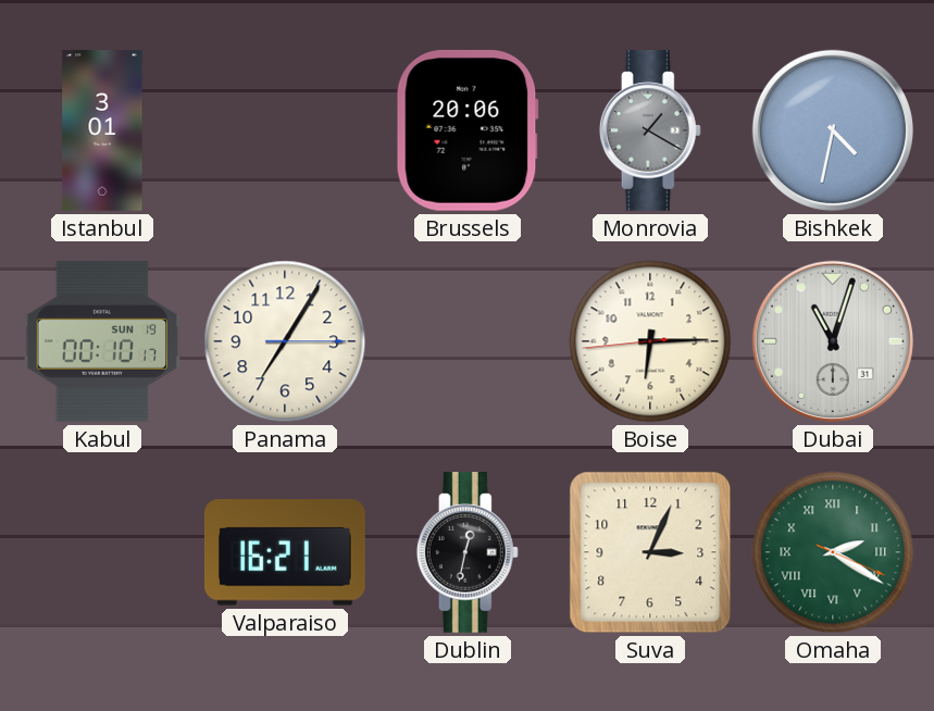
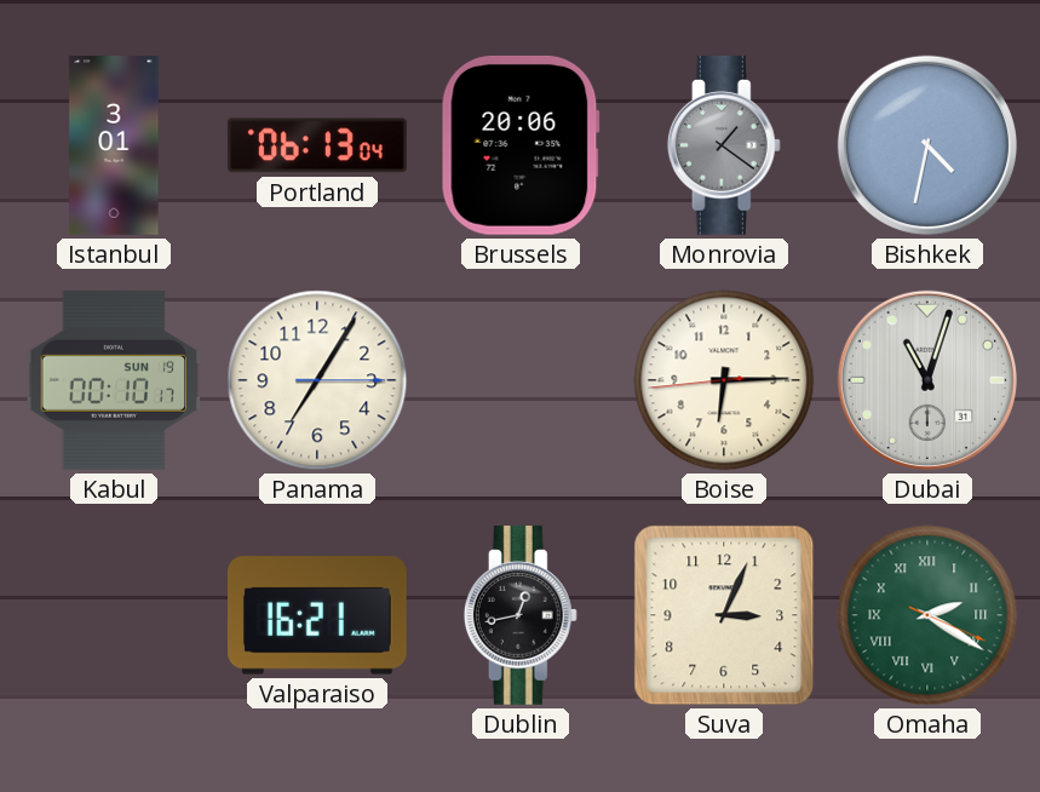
Portland: none -> 06:13
Monrovia: 1:20 -> 1:21
Dublin: 12:32 -> 12:43
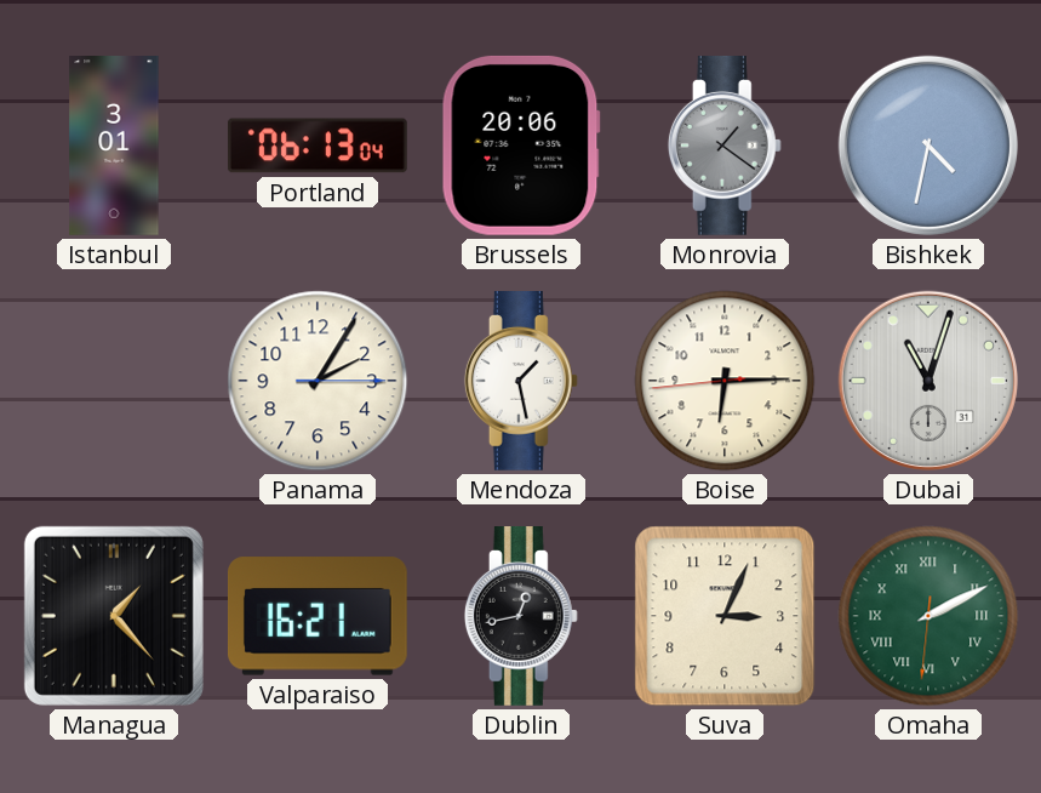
Kabul: 00:10 -> none
Panama: 7:05 -> 2:05
Mendoza: none -> 1:28
Managua: none -> 1:23
Omaha: 2:20 -> 2:10
